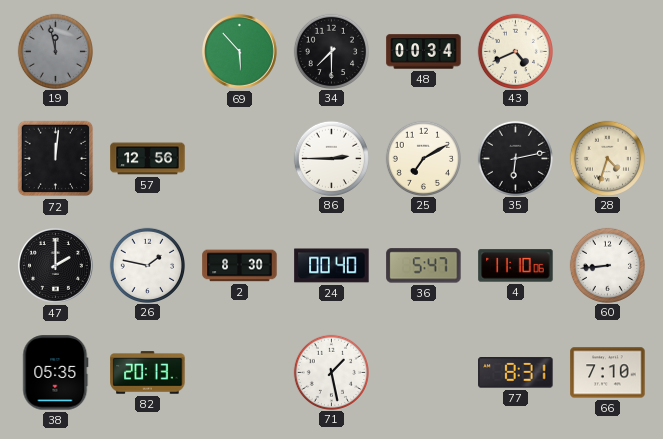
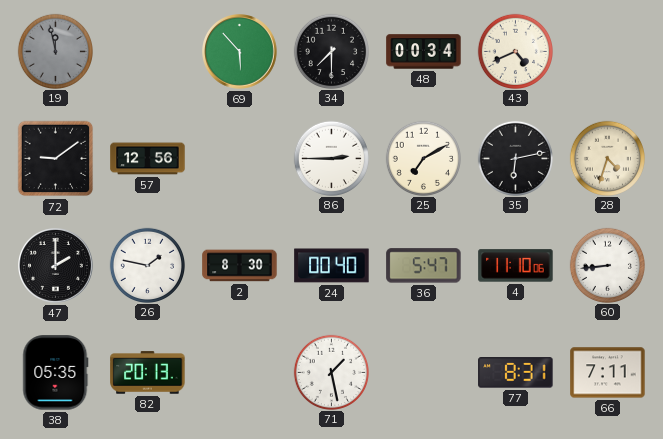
72: 12:01 -> 9:09
66: 7:10 -> 7:11
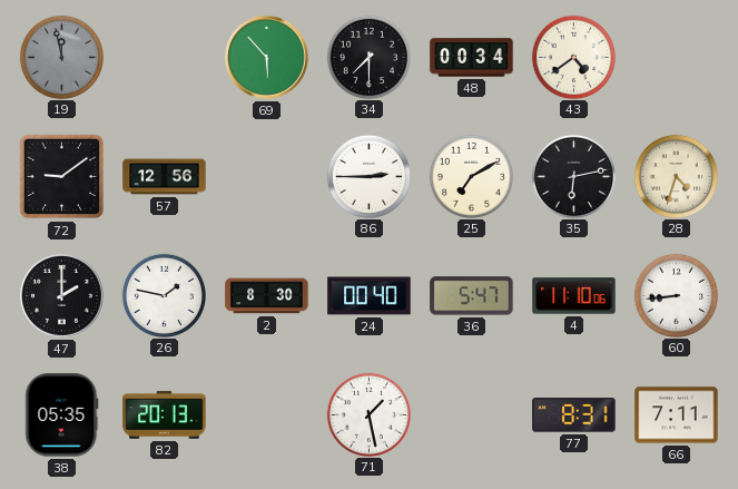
43: 4:41 -> 4:39
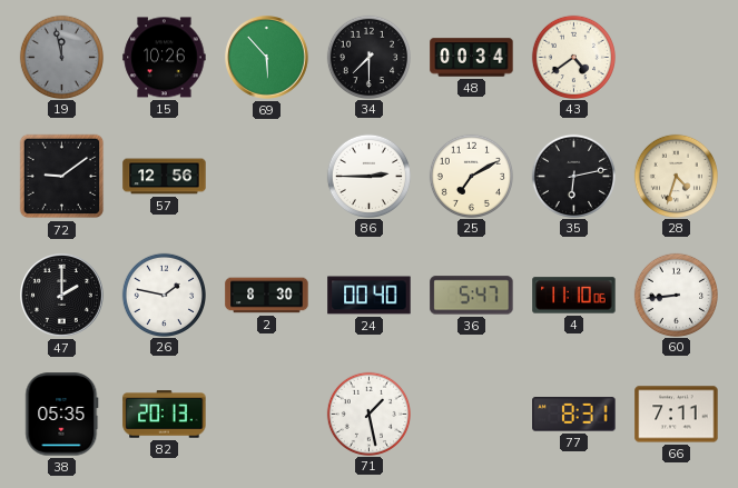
15: none -> 10:26
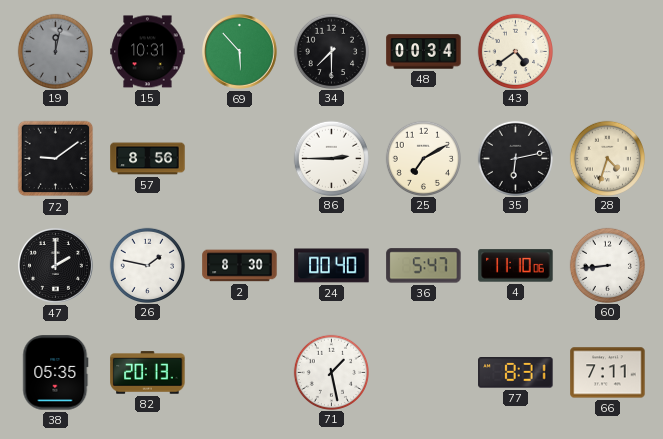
19: 11:58 -> 12:02
15: 10:26 -> 10:31
57: 12:56 -> 8:56
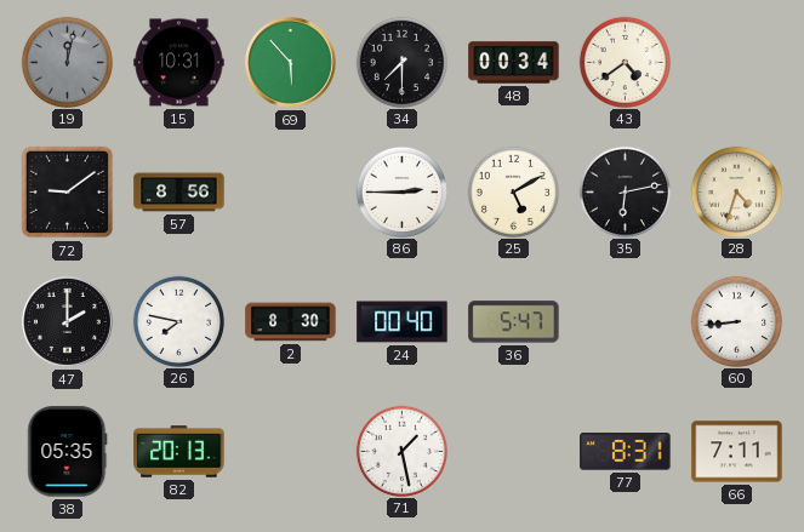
25: 7:10 -> 5:10
26: 1:47 -> 7:47
4: 11:10 -> none
